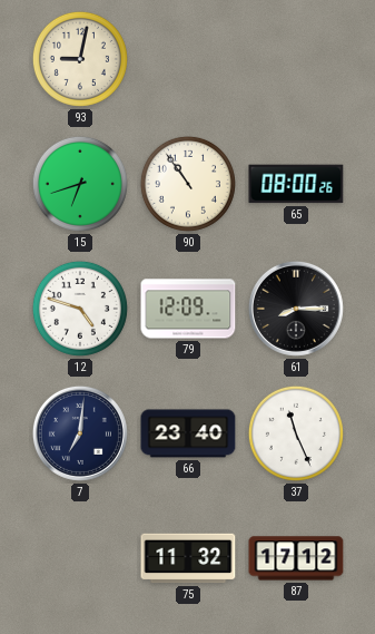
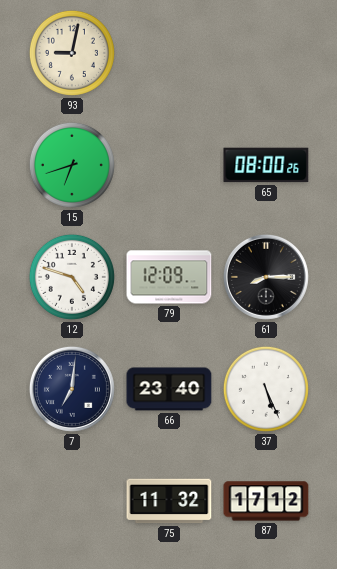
90: 10:54 -> none
37: 11:26 -> 5:26
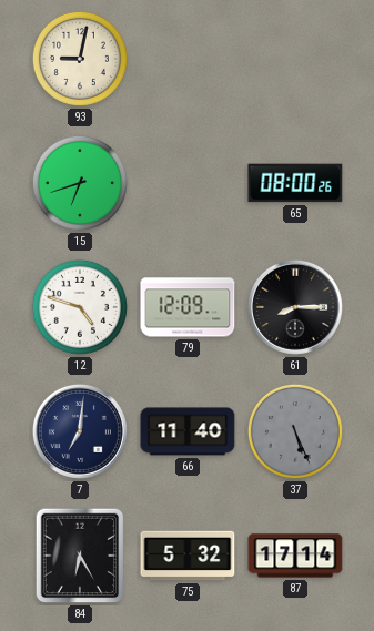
66: 23:40 -> 11:40
37 dial: white -> grey
84: none -> 6:25
75: 11:32 -> 5:32
87: 17:12 -> 17:14
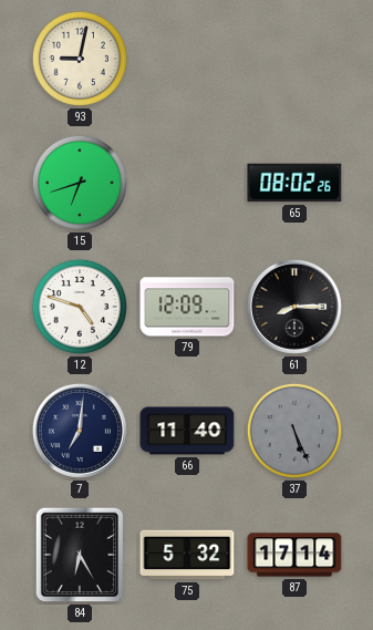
65: 08:00 -> 08:02
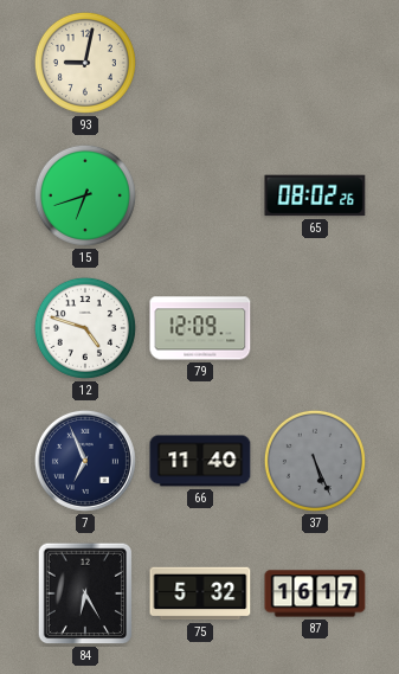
61: 8:15 -> none
7: 7:01 -> 6:56
87: 17:14 -> 16:17
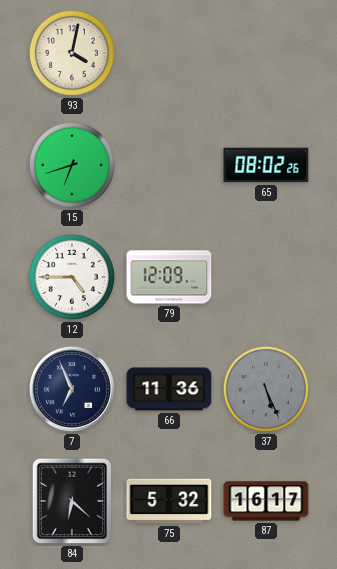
93: 9:02 -> 4:02
12: 4:48 -> 4:45
66: 11:40 -> 11:36
84: 6:25 -> 6:22
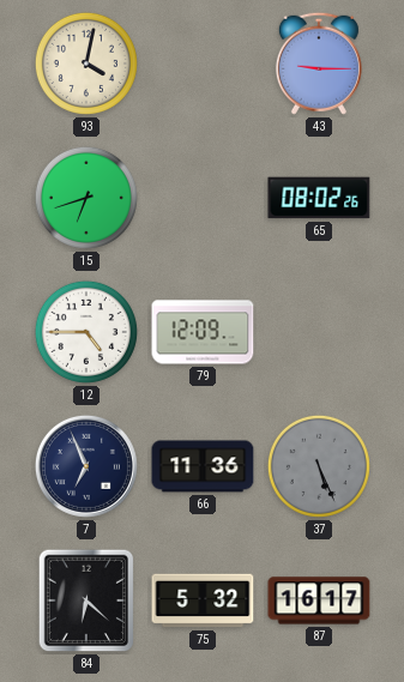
43: none -> 9:15
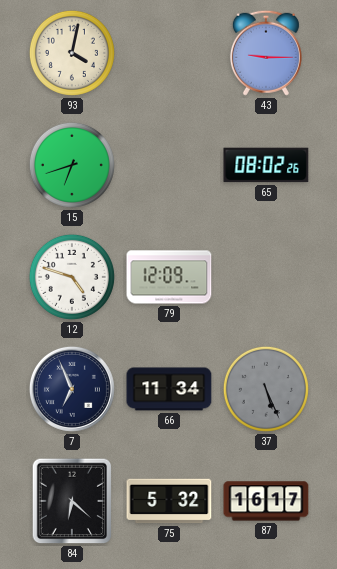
12: 4:45 -> 4:48
66: 11:36 -> 11:34
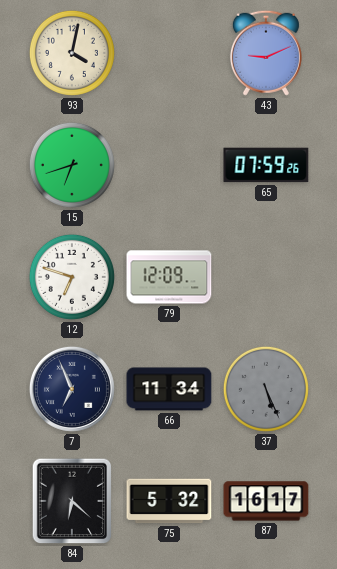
43: 9:15 -> 9:11
65: 08:02 -> 07:59
12: 4:48 -> 6:48
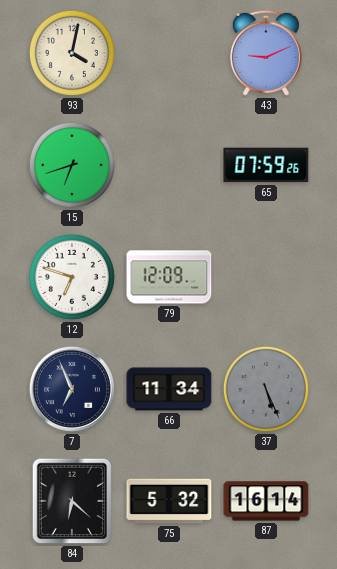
87: 16:17 -> 16:14
